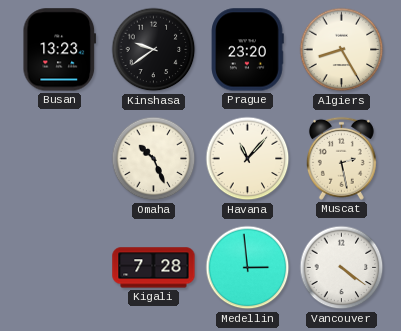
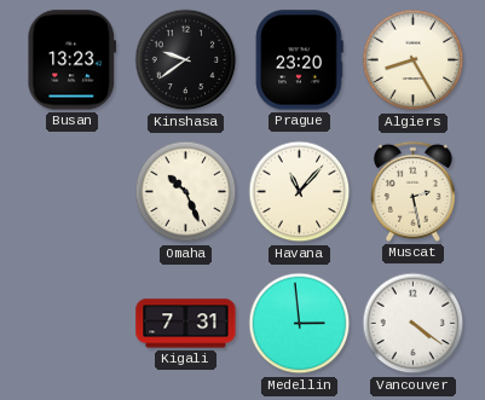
Kigali: 7:28 -> 7:31
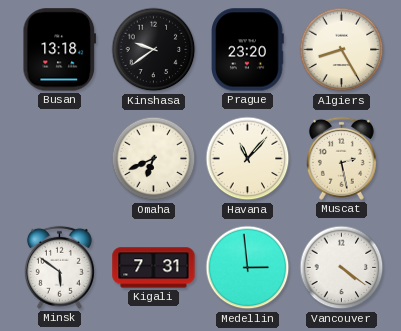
Busan: 13:23 -> 13:18
Omaha: 10:26 -> 6:41
Minsk: none -> 5:51
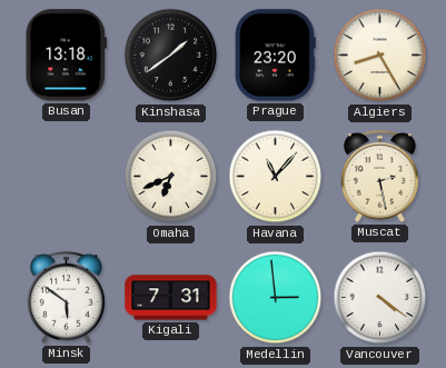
Kinshasa: 9:39 -> 1:39
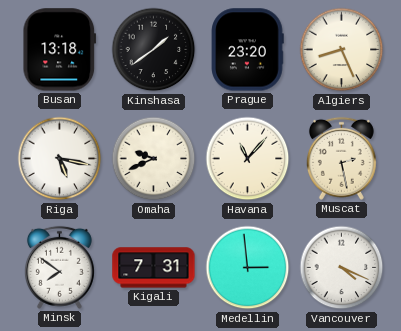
Algiers: 8:25 -> 8:26
Riga: none -> 5:17
Omaha: 6:41 -> 9:41
Minsk: 5:51 -> 7:51
Vancouver: 4:21 -> 4:19
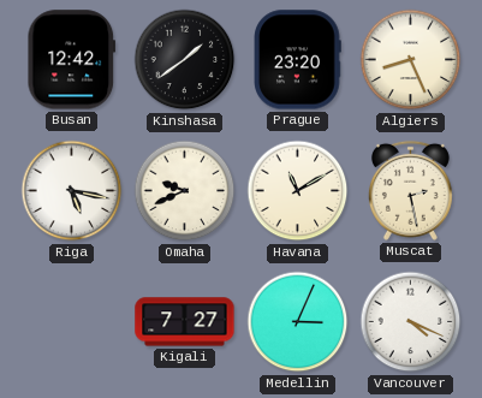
Busan: 13:18 -> 12:42
Havana: 11:07 -> 11:10
Minsk: 7:51 -> none
Kigali: 7:31 -> 7:27
Medellin: 2:59 -> 3:04
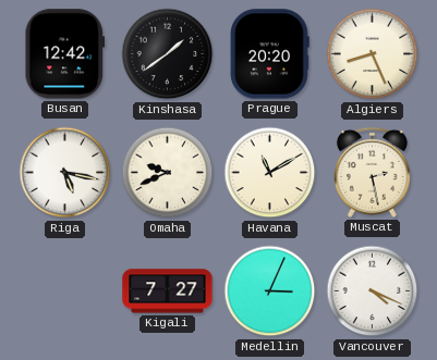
Prague: 23:20 -> 20:20
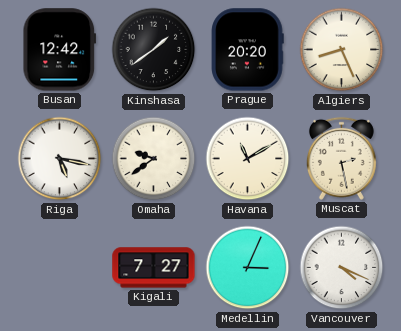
Omaha: 9:41 -> 9:39
